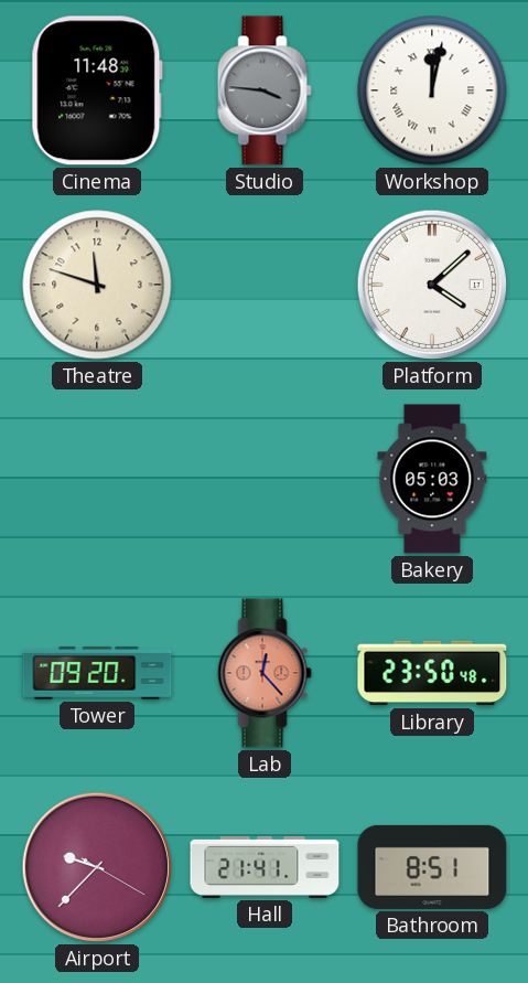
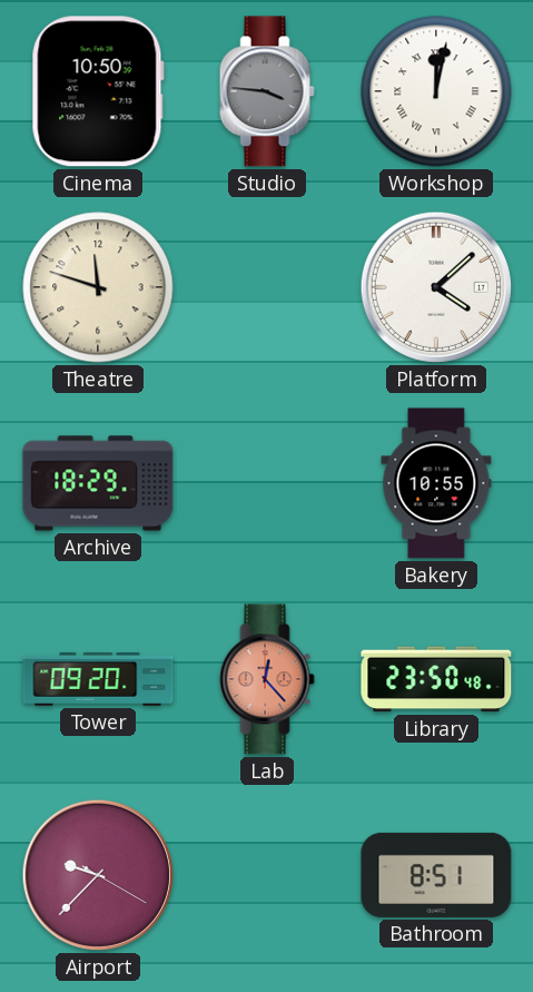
Cinema: 11:48 -> 10:50
Archive: none -> 18:29
Bakery: 05:03 -> 10:55
Hall: 21:41 -> none
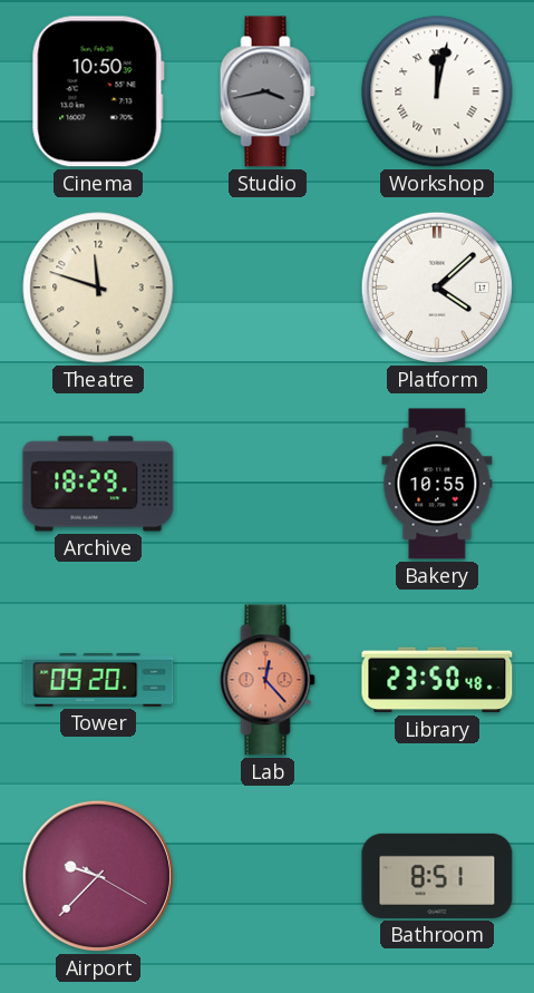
Studio: 3:46 -> 3:43
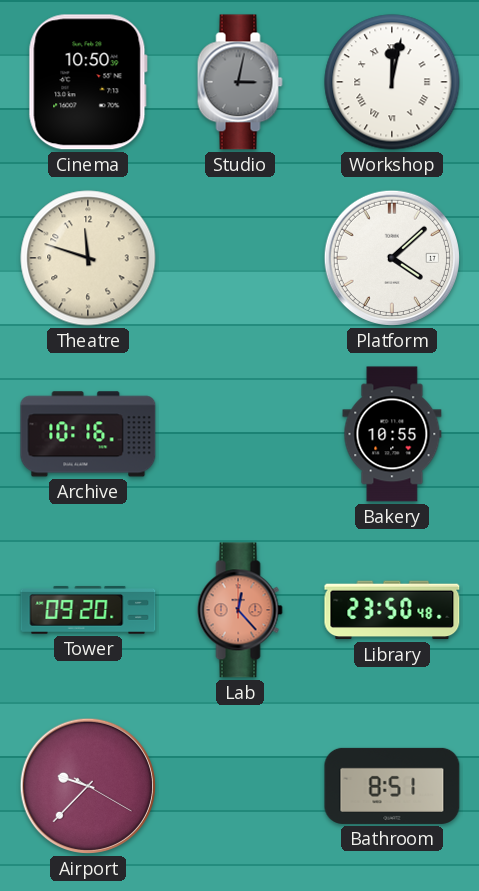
Studio: 3:43 -> 3:02
Archive: 18:29 -> 10:16
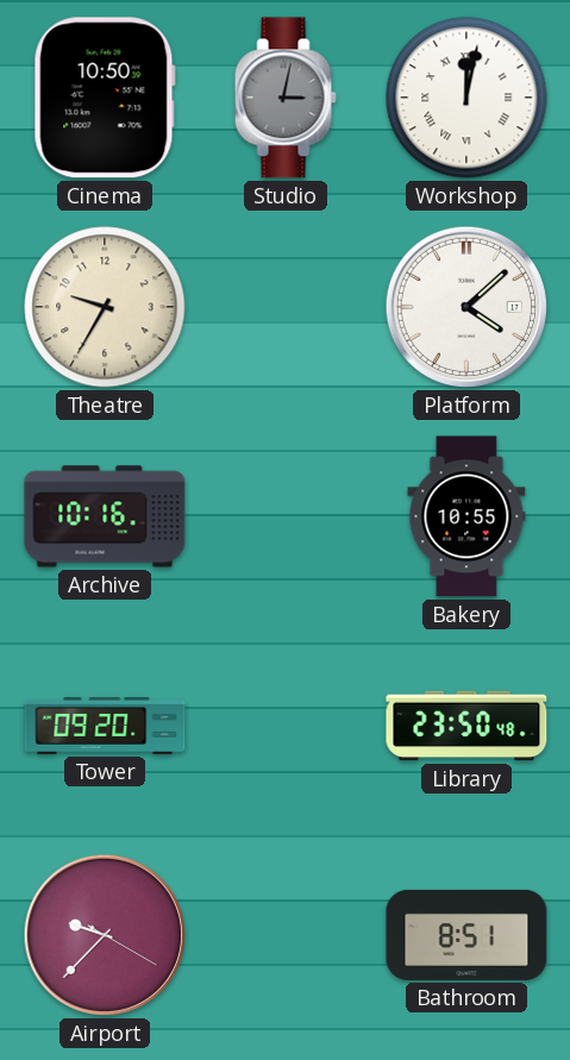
Theatre: 11:48 -> 9:35
Lab: 12:23 -> none
